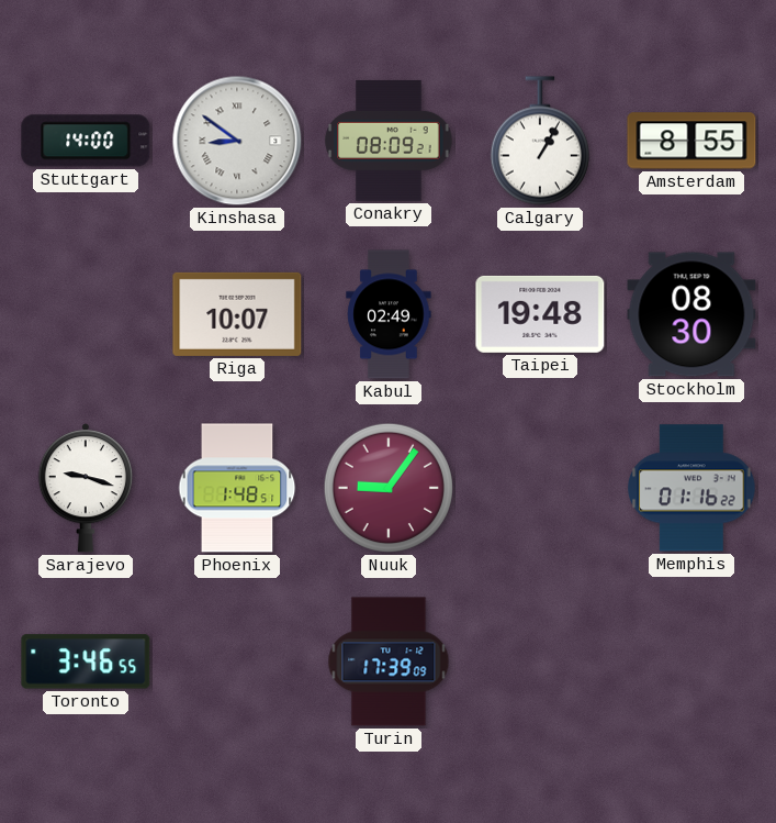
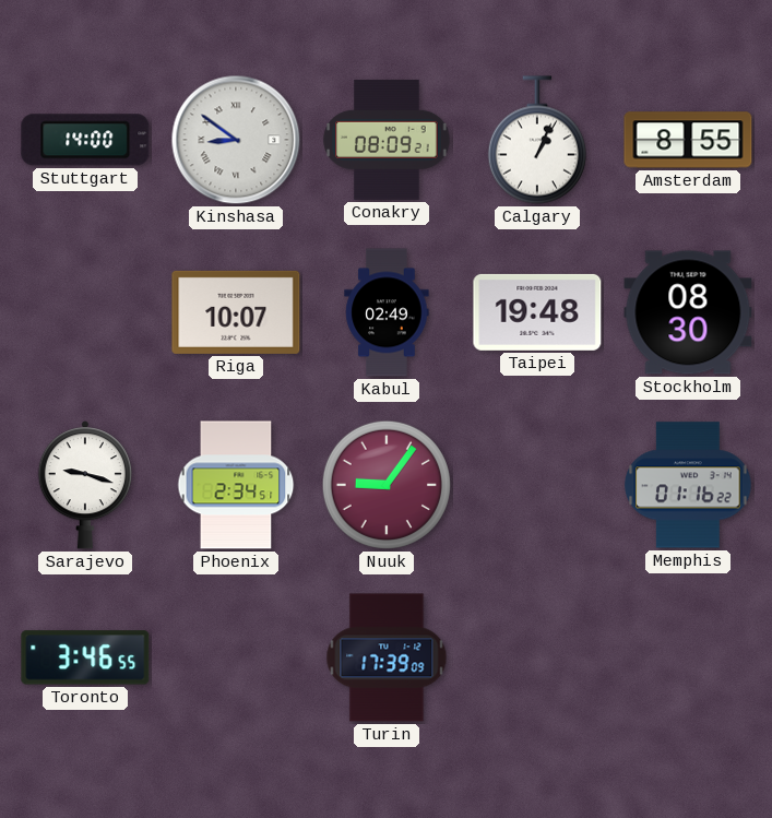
Calgary: 1:05 -> 1:04
Phoenix: 1:48 -> 2:34
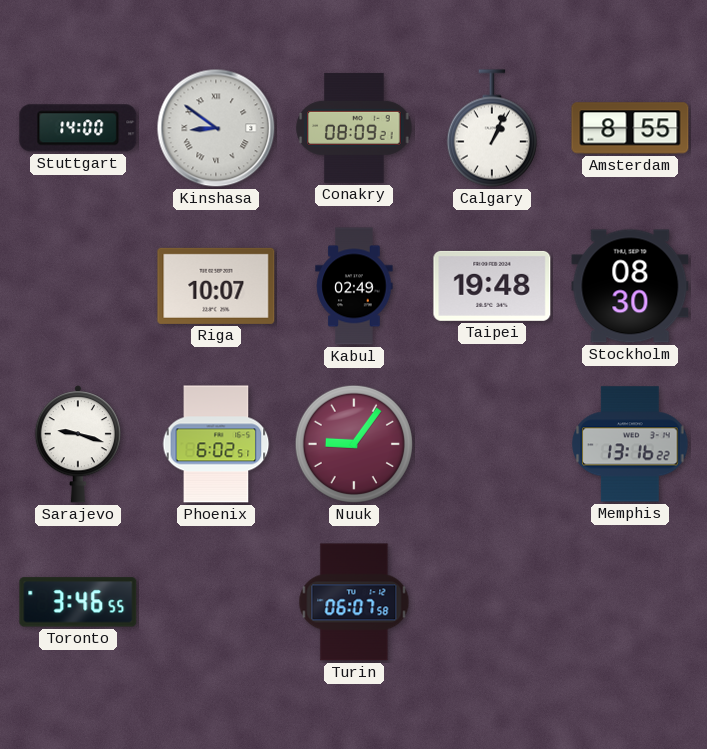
Phoenix: 2:34 -> 6:02
Memphis: 01:16 -> 13:16
Turin: 17:39 -> 06:07
